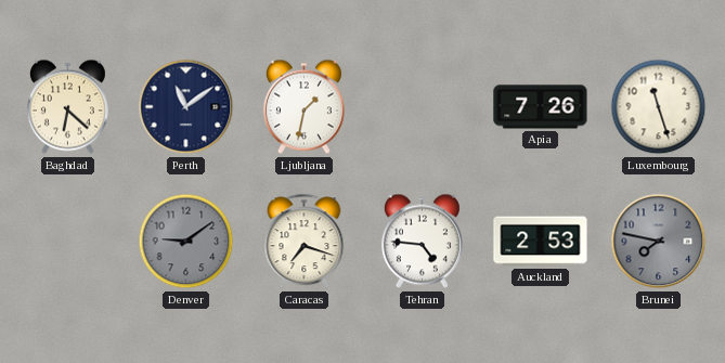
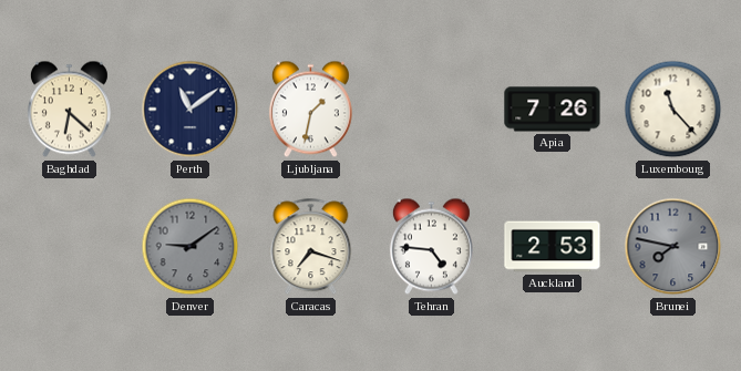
Luxembourg: 11:27 -> 11:23
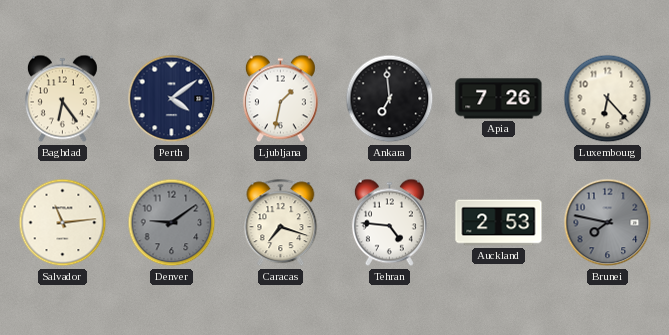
Baghdad: 6:22 -> 6:24
Perth: 11:09 -> 4:09
Ankara: none -> 6:59
Luxembourg: 11:23 -> 6:23
Salvador: none -> 11:14
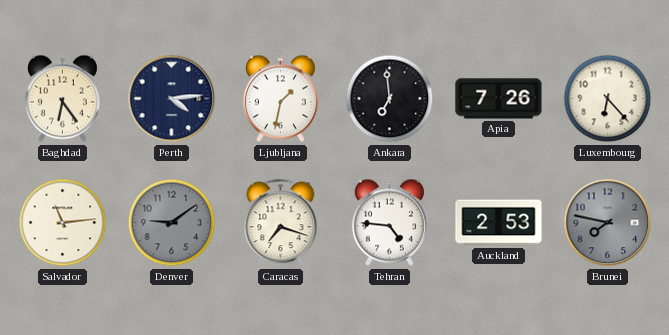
Perth: 4:09 -> 4:14
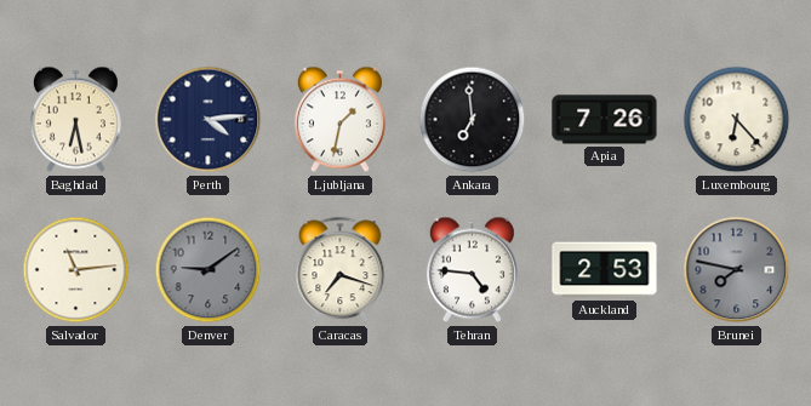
Baghdad: 6:24 -> 6:28
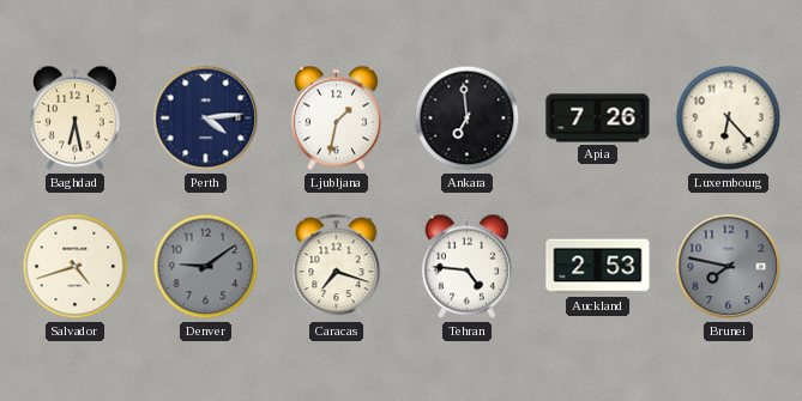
Salvador: 11:14 -> 4:42
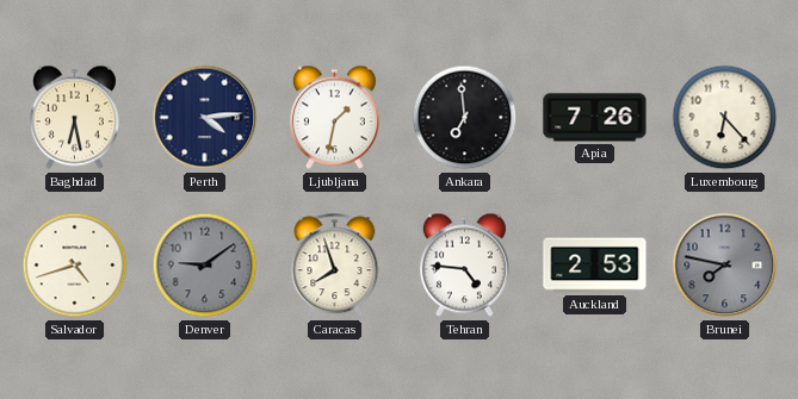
Caracas: 7:18 -> 7:57
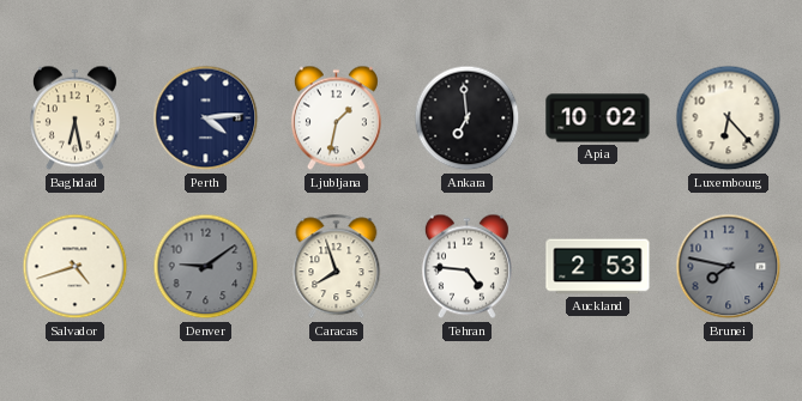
Apia: 7:26 -> 10:02
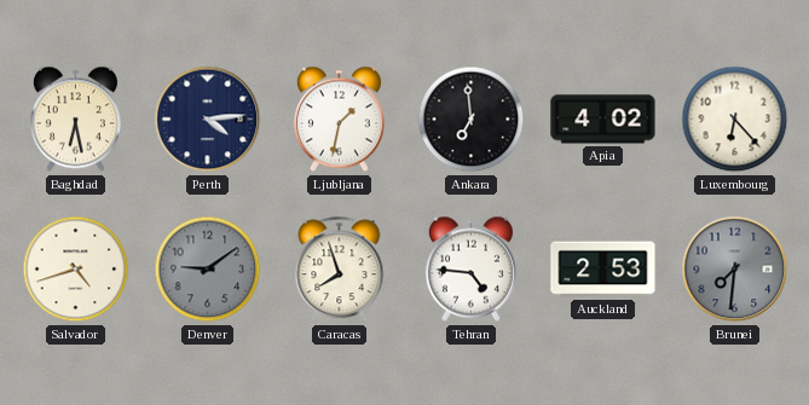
Apia: 10:02 -> 4:02
Brunei: 7:47 -> 7:31
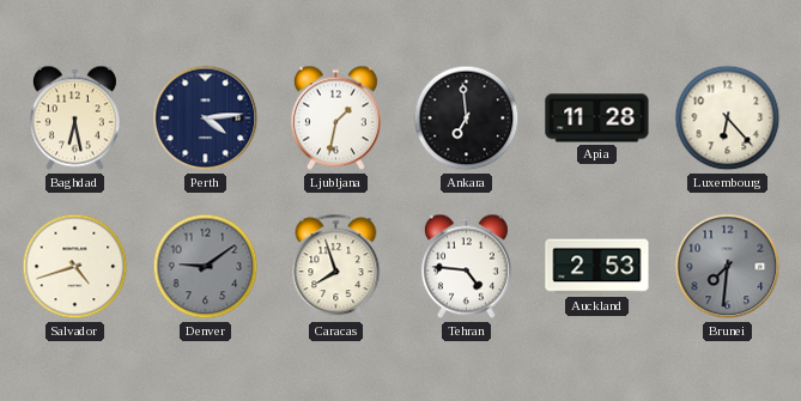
Apia: 4:02 -> 11:28
